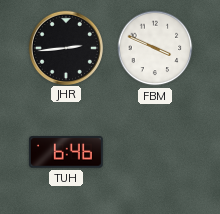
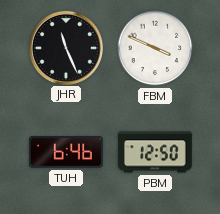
JHR: 2:44 -> 11:26
PBM: none -> 12:50
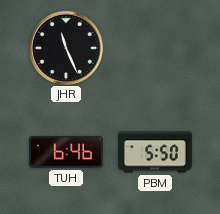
FBM: 3:49 -> none
PBM: 12:50 -> 5:50
